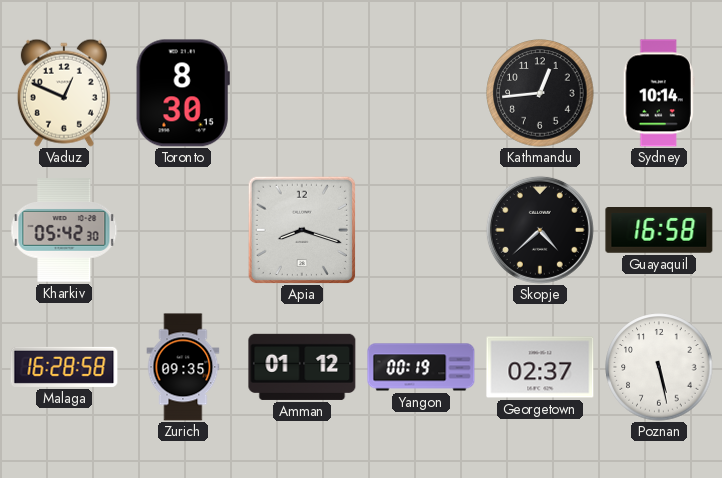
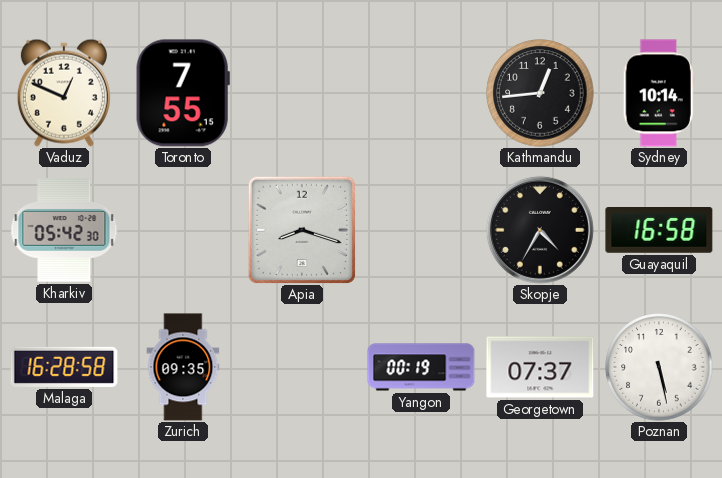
Toronto: 8:30 -> 7:55
Skopje: 4:38 -> 4:35
Amman: 01:12 -> none
Georgetown: 02:37 -> 07:37
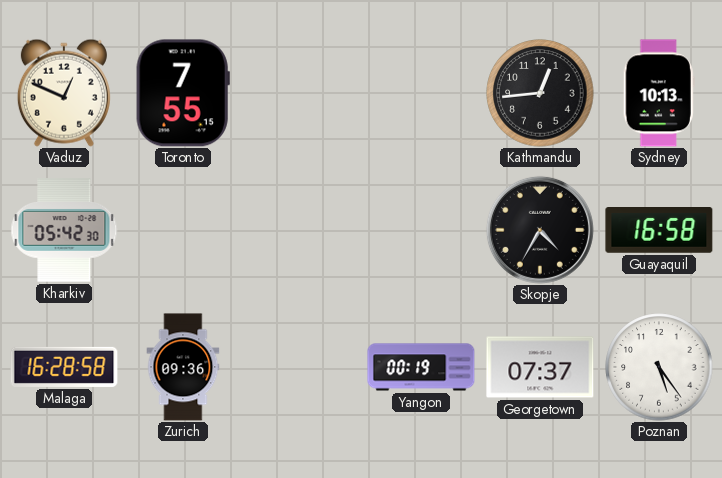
Sydney: 10:14 -> 10:13
Apia: 8:18 -> none
Zurich: 09:35 -> 09:36
Poznan: 5:28 -> 5:24
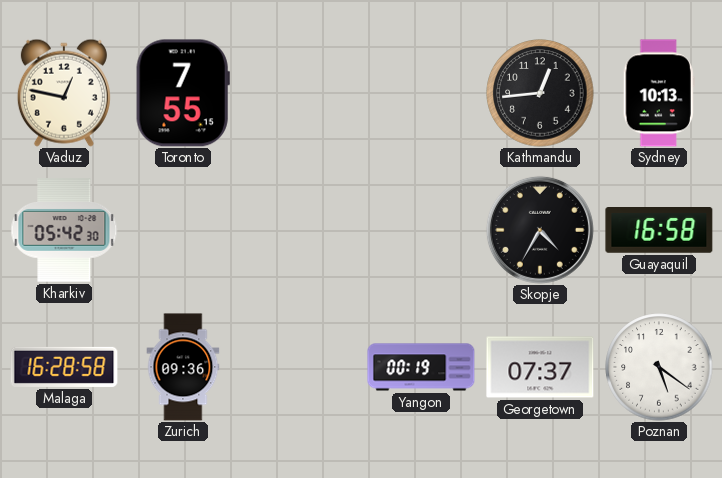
Vaduz: 12:49 -> 12:47
Poznan: 5:24 -> 5:21
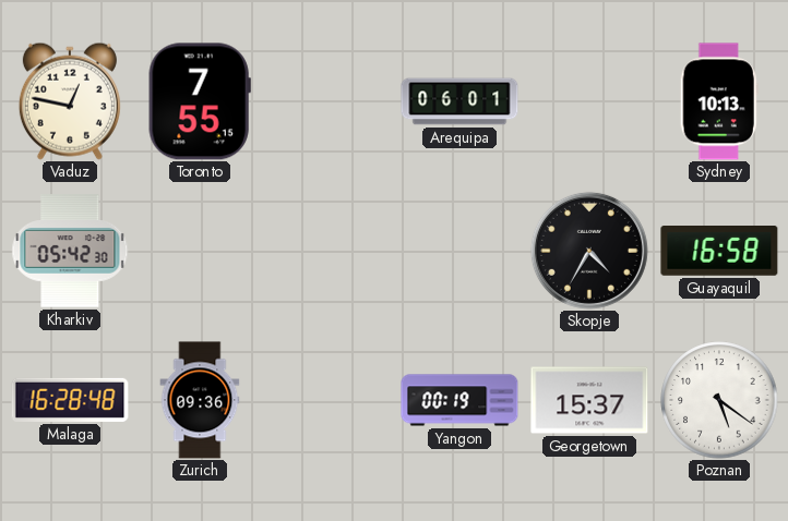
Arequipa: none -> 06:01
Kathmandu: 12:44 -> none
Malaga: 16:28:58 -> 16:28:48
Georgetown: 07:37 -> 15:37
